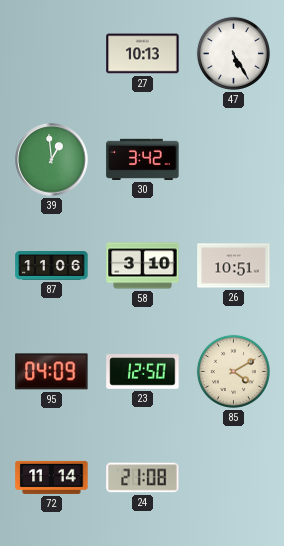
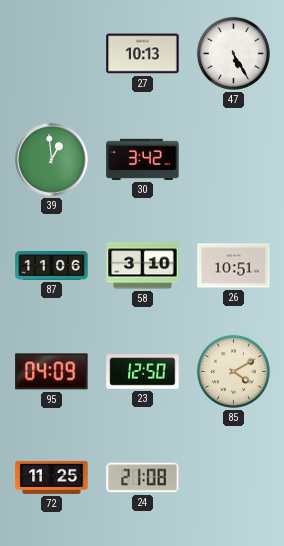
72: 11:14 -> 11:25
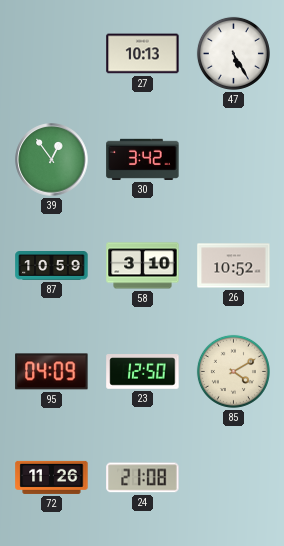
39: 12:59 -> 12:54
87: 11:06 -> 10:59
26: 10:51 -> 10:52
72: 11:25 -> 11:26
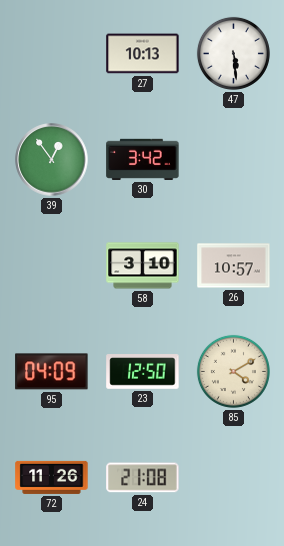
47: 5:25 -> 5:29
87: 10:59 -> none
26: 10:52 -> 10:57
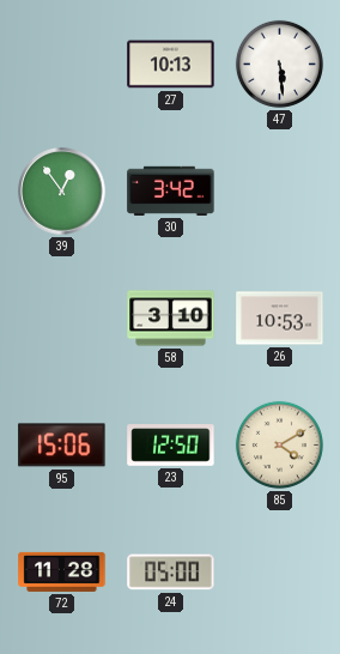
26: 10:57 -> 10:53
95: 04:09 -> 15:06
72: 11:26 -> 11:28
24: 21:08 -> 05:00
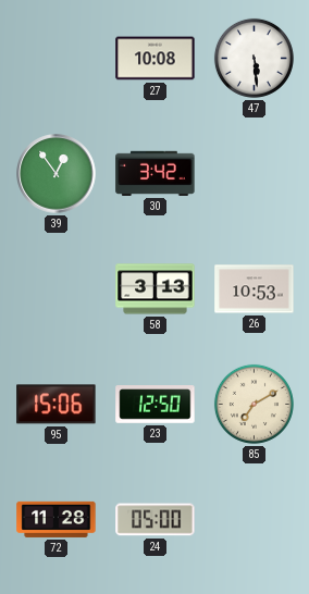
27: 10:13 -> 10:08
58: 3:10 -> 3:13
85: 4:10 -> 7:10
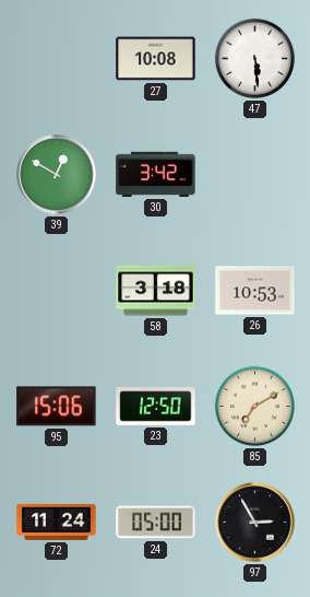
39: 12:54 -> 12:50
58: 3:13 -> 3:18
72: 11:28 -> 11:24
97: none -> 2:55
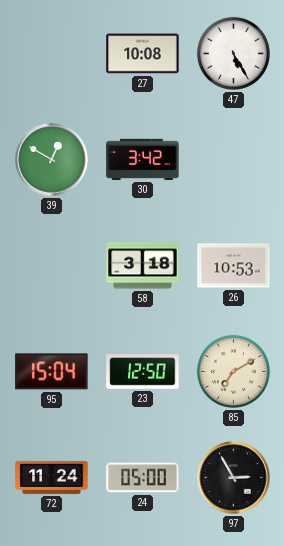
47: 5:29 -> 5:25
95: 15:06 -> 15:04
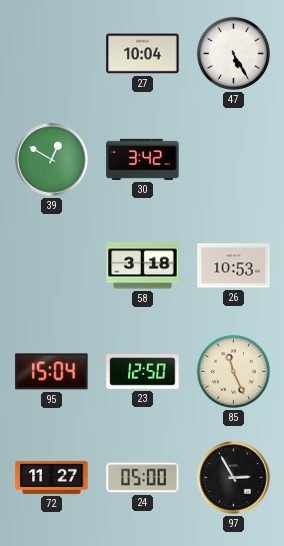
27: 10:08 -> 10:04
85: 7:10 -> 11:26
72: 11:24 -> 11:27
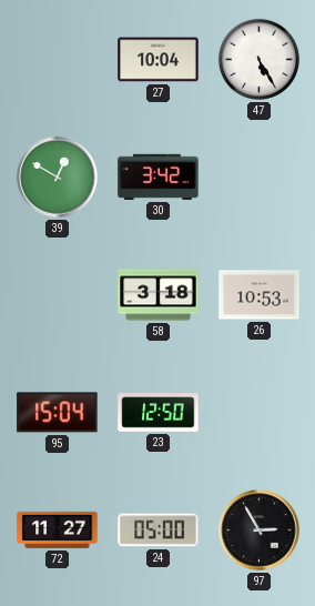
85: 11:26 -> none
